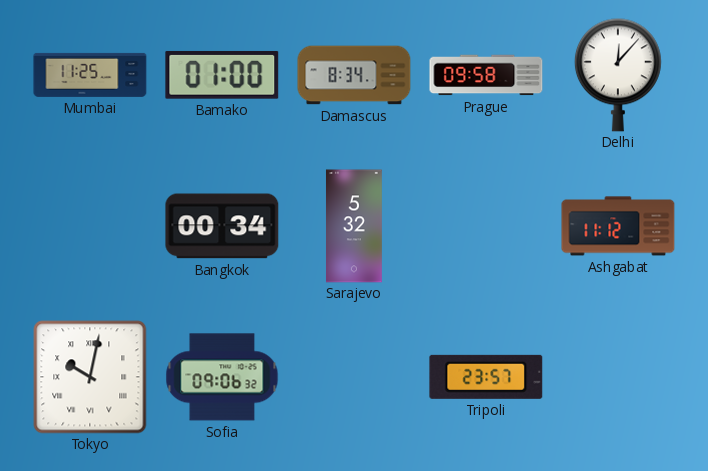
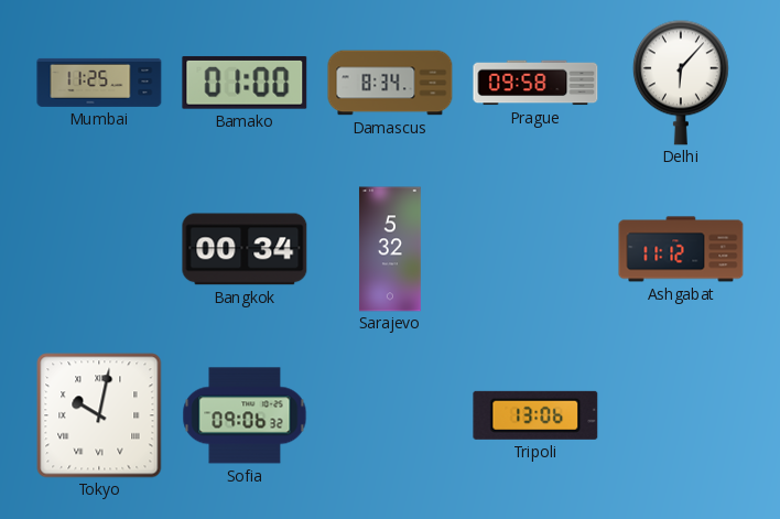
Delhi: 12:07 -> 6:07
Tripoli: 23:57 -> 13:06
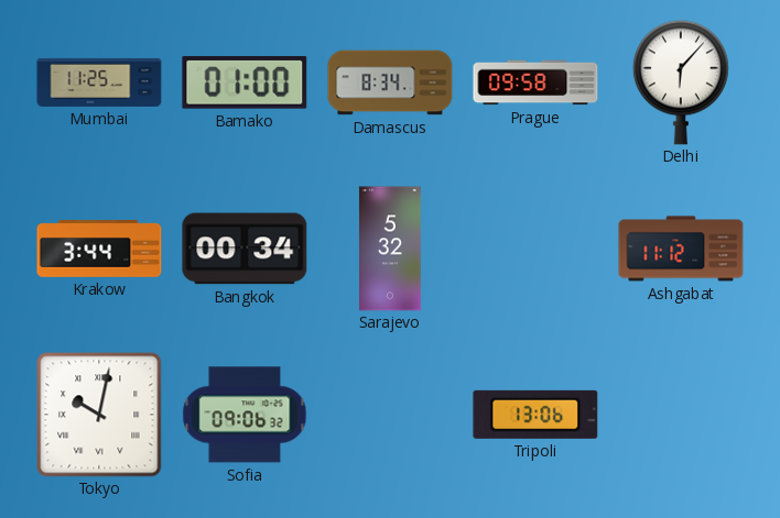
Krakow: none -> 3:44
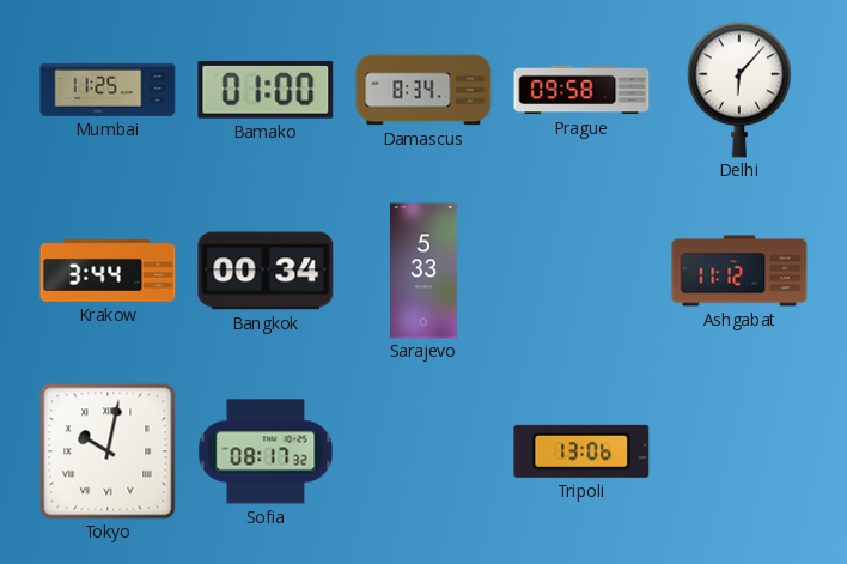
Sarajevo: 5:32 -> 5:33
Sofia: 09:06 -> 08:17
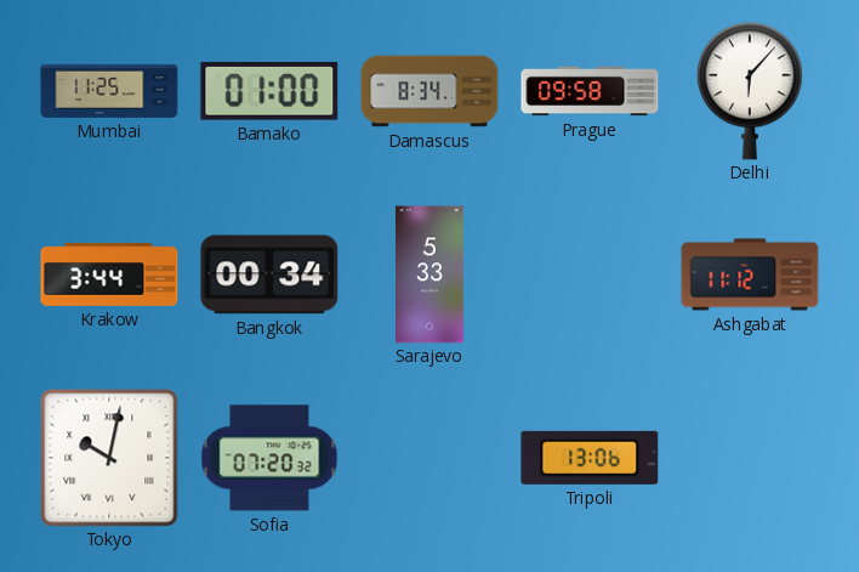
Sofia: 08:17 -> 07:20
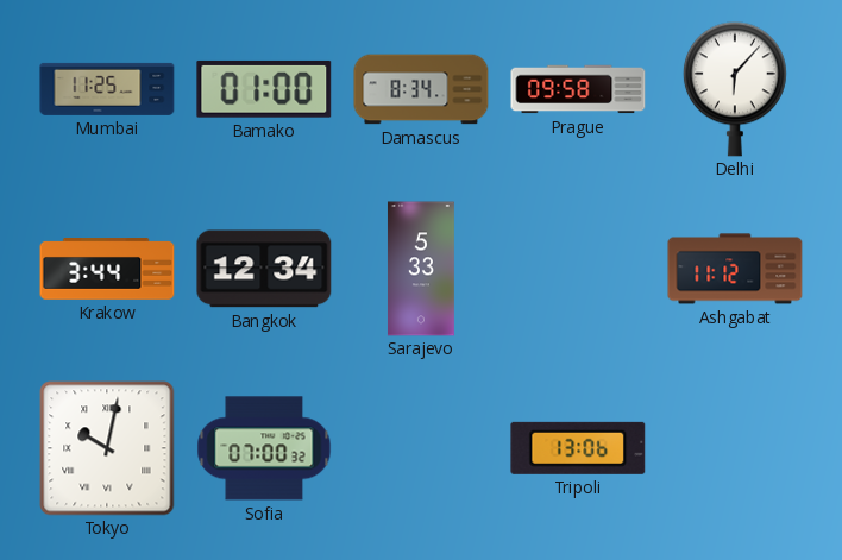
Bangkok: 00:34 -> 12:34
Sofia: 07:20 -> 07:00
